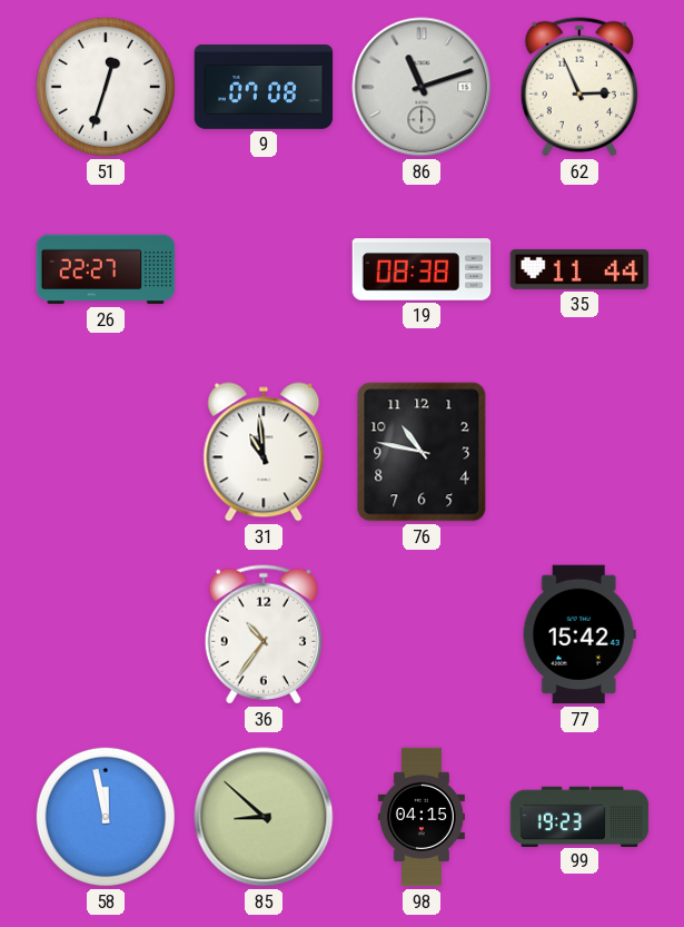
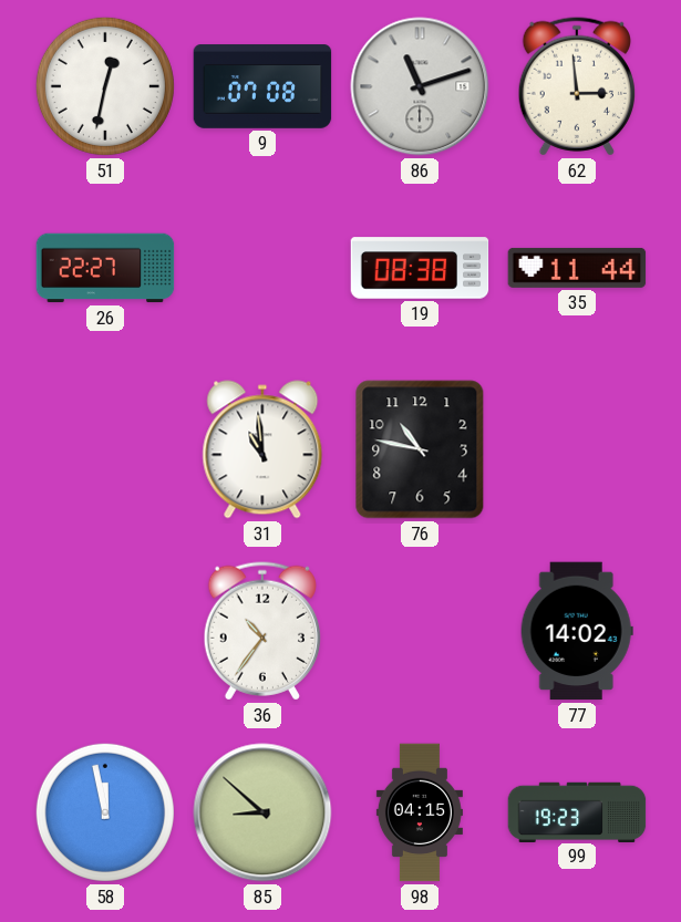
51: 12:33 -> 12:32
62: 2:56 -> 2:59
77: 15:42 -> 14:02
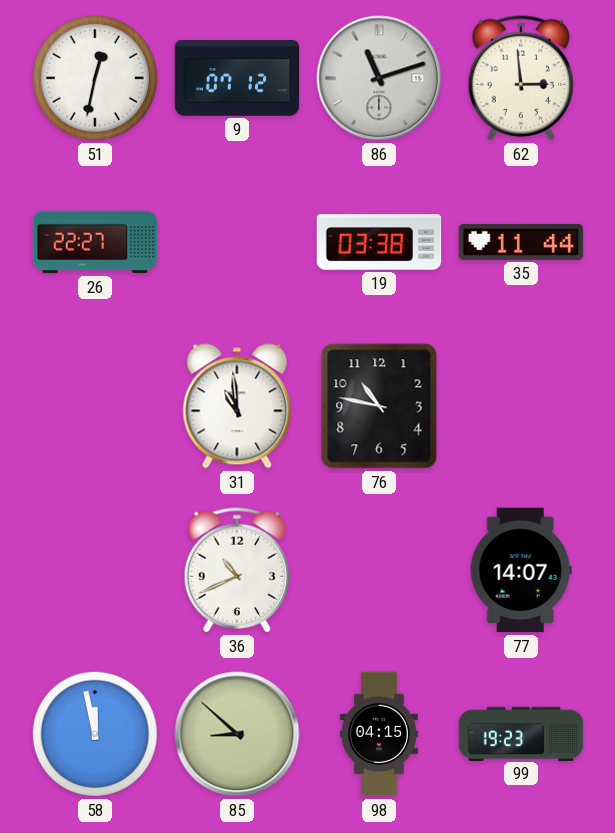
9: 07:08 -> 07:12
19: 08:38 -> 03:38
36: 10:36 -> 10:41
77: 14:02 -> 14:07
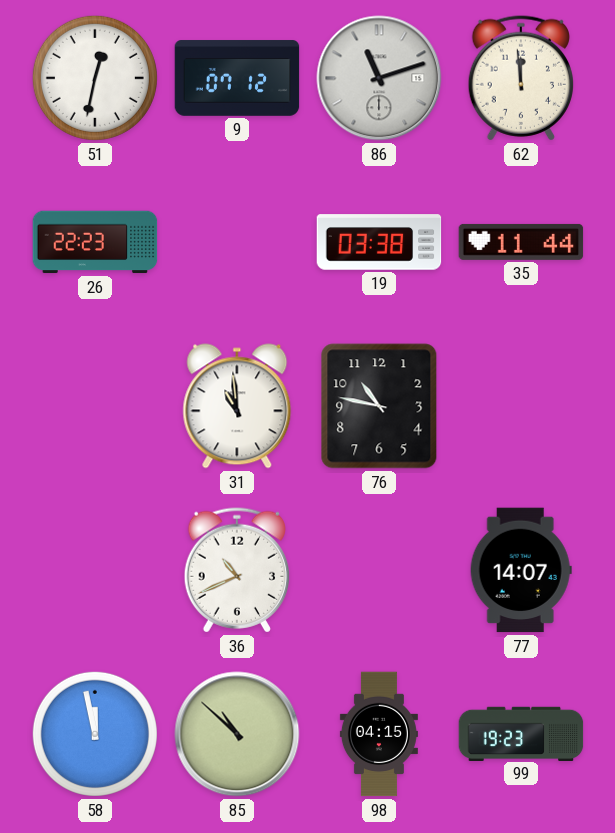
62: 2:59 -> 11:59
26: 22:27 -> 22:23
85: 8:52 -> 10:52
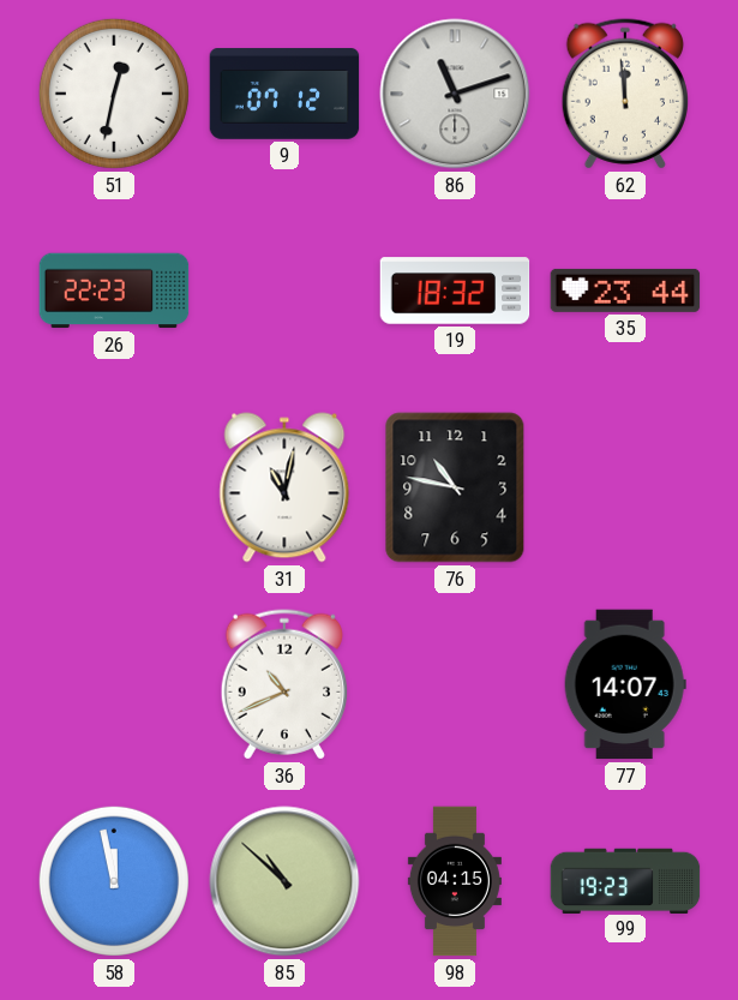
19: 03:38 -> 18:32
35: 11:44 -> 23:44
31: 10:59 -> 11:02
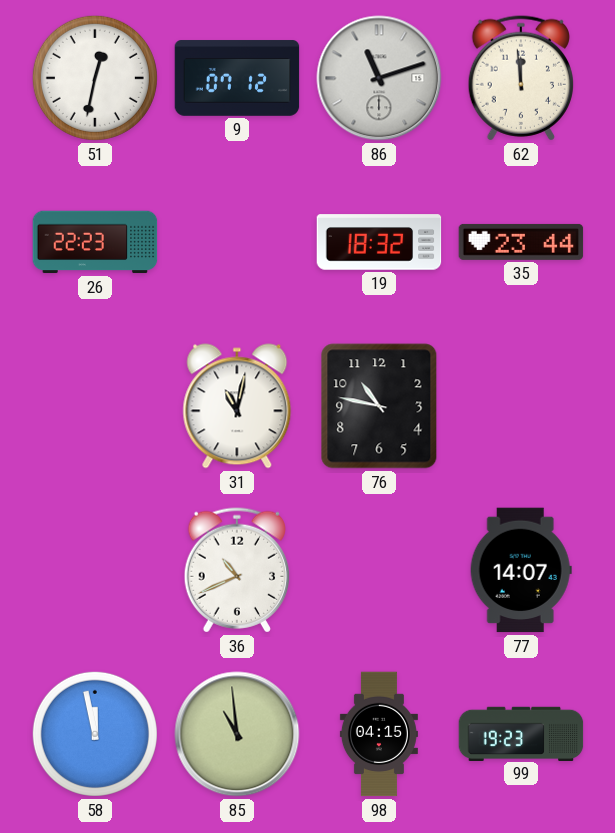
85: 10:52 -> 10:59
